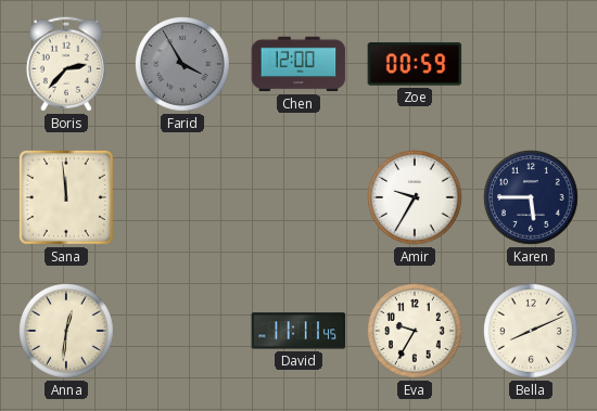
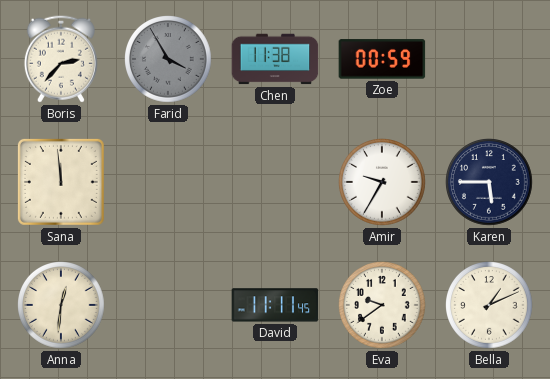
Chen: 12:00 -> 11:38
Eva: 9:35 -> 9:39
Bella: 8:11 -> 1:11
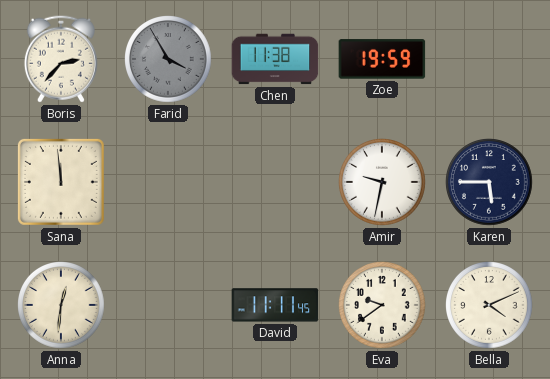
Zoe: 00:59 -> 19:59
Amir: 9:35 -> 9:32
Bella: 1:11 -> 4:11
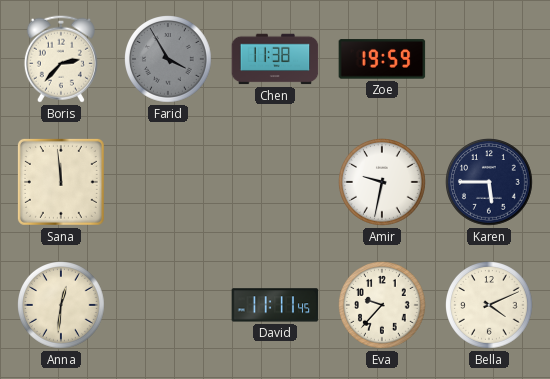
Eva: 9:39 -> 9:37
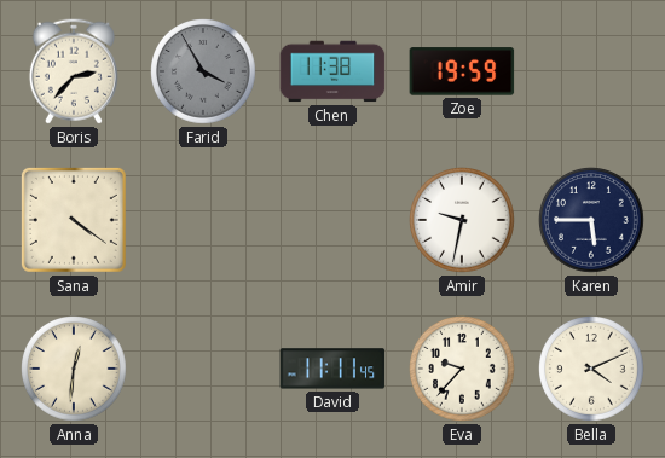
Sana: 11:59 -> 4:21
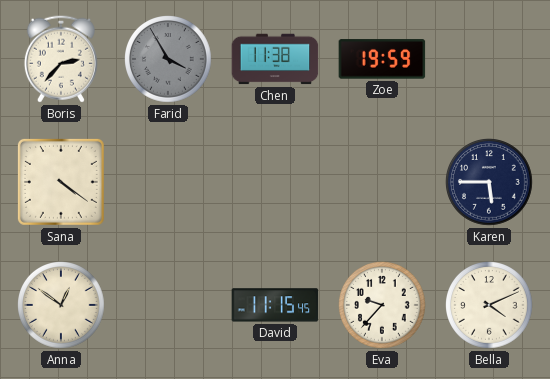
Amir: 9:32 -> none
Anna: 12:31 -> 12:51
David: 11:11 -> 11:15
